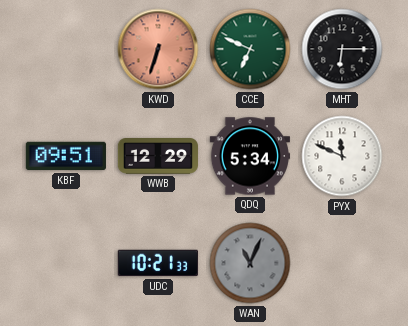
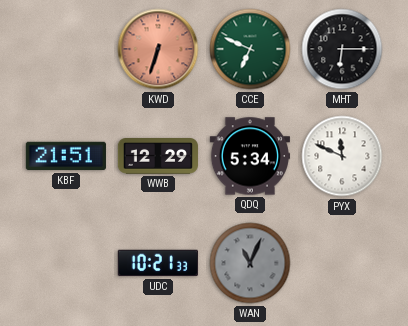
KBF: 09:51 -> 21:51
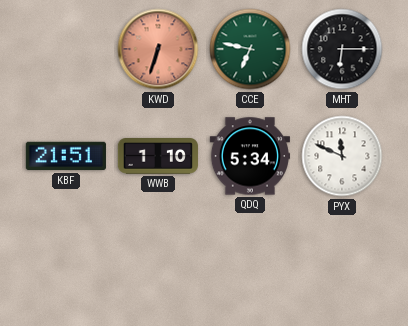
CCE: 6:49 -> 6:47
WWB: 12:29 -> 1:10
UDC: 10:21 -> none
WAN: 11:04 -> none
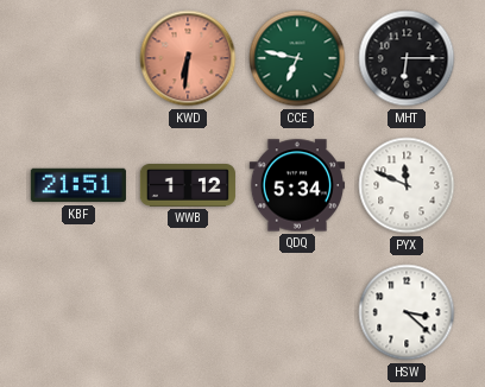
KWD: 6:33 -> 6:31
WWB: 1:10 -> 1:12
HSW: none -> 3:22
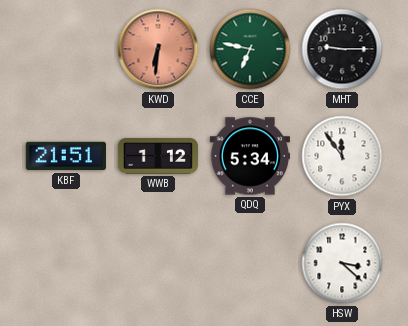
MHT: 6:15 -> 9:15
PYX: 11:49 -> 11:54
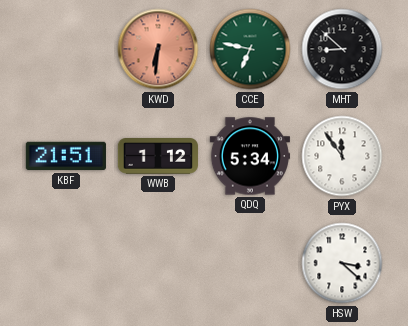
MHT: 9:15 -> 8:52
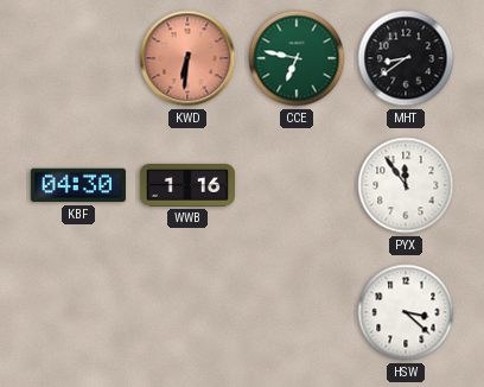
MHT: 8:52 -> 8:39
KBF: 21:51 -> 04:30
WWB: 1:12 -> 1:16
QDQ: 5:34 -> none
